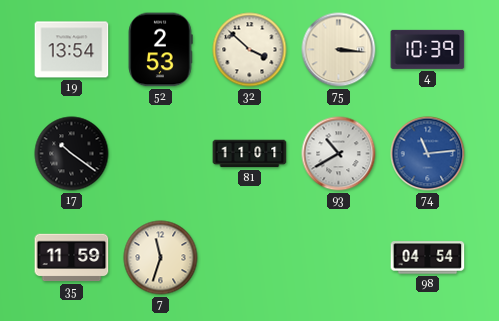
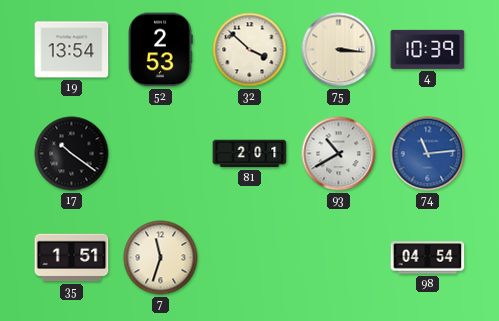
81: 11:01 -> 2:01
35: 11:59 -> 1:51
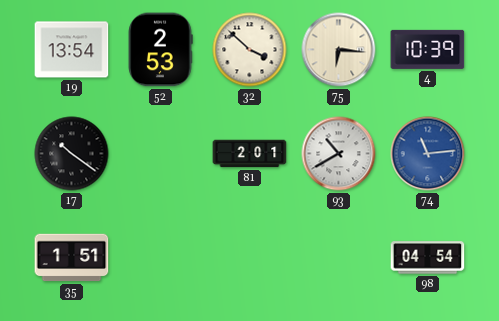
75: 3:16 -> 6:16
7: 11:33 -> none
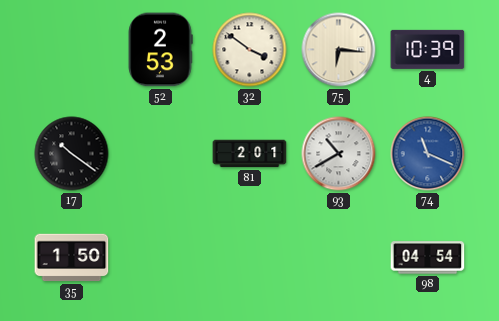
19: 13:54 -> none
32: 3:52 -> 3:51
74: 11:14 -> 11:19
35: 1:51 -> 1:50
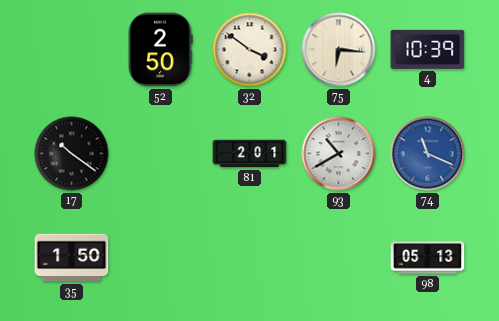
52: 2:53 -> 2:50
98: 04:54 -> 05:13
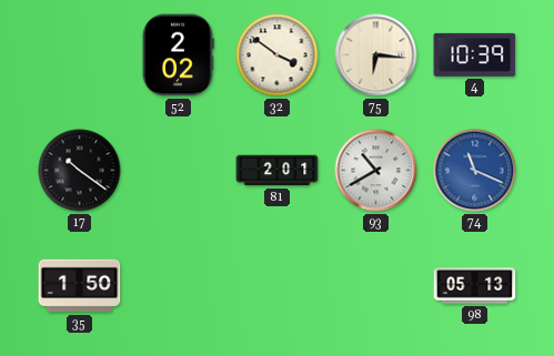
52: 2:50 -> 2:02
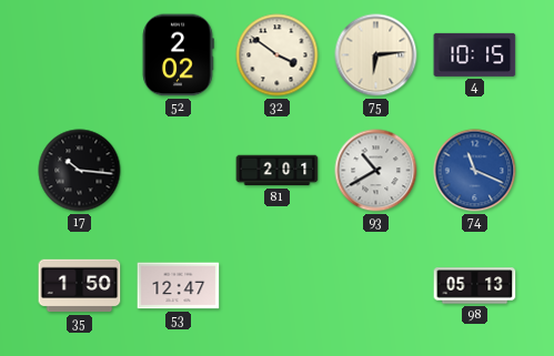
75: 6:16 -> 6:14
4: 10:39 -> 10:15
17: 10:21 -> 10:16
53: none -> 12:47
